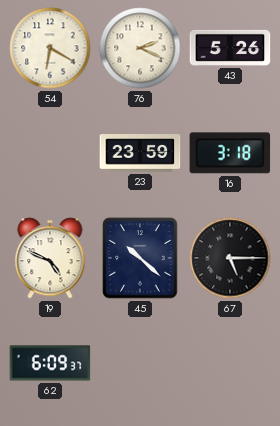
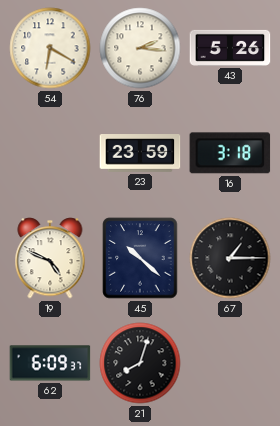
76: 2:19 -> 2:16
67: 5:15 -> 1:15
21: none -> 8:03
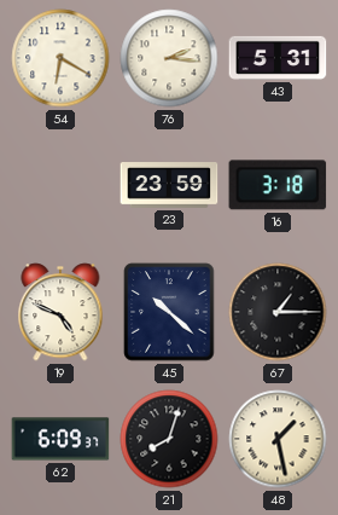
43: 5:26 -> 5:31
48: none -> 1:28
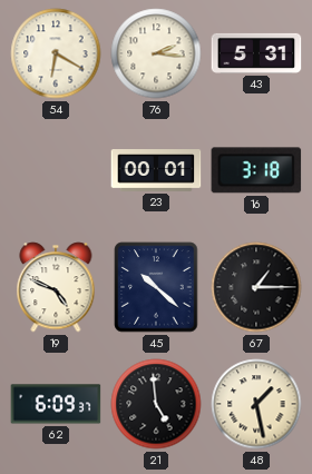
23: 23:59 -> 00:01
21: 8:03 -> 4:59
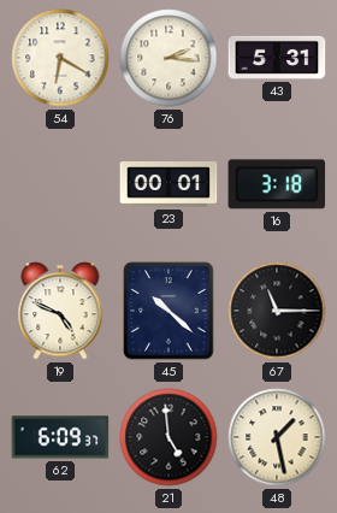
67: 1:15 -> 11:15
